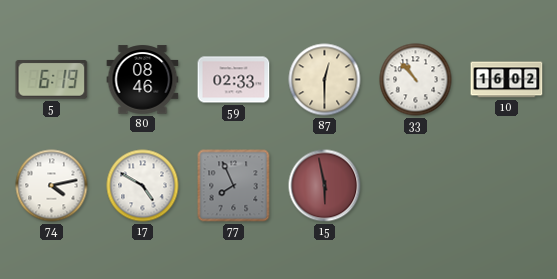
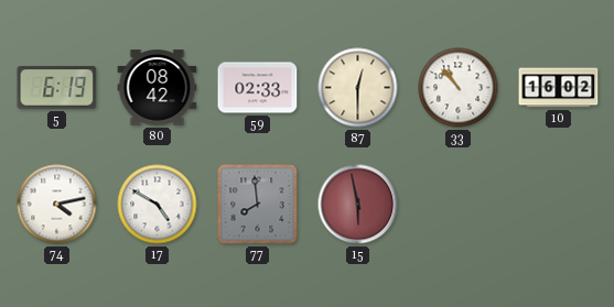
80: 08:46 -> 08:42
77: 7:56 -> 7:59
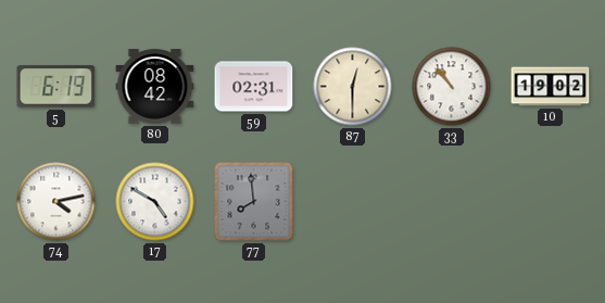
59: 02:33 -> 02:31
10: 16:02 -> 19:02
15: 5:58 -> none
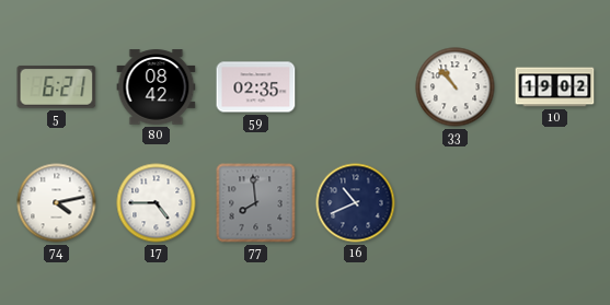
5: 6:19 -> 6:21
59: 02:31 -> 02:35
87: 12:30 -> none
17: 4:50 -> 4:45
16: none -> 10:41
